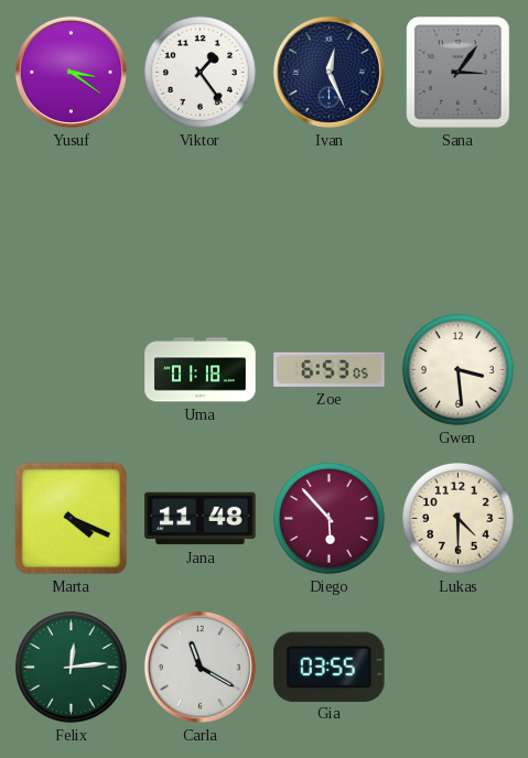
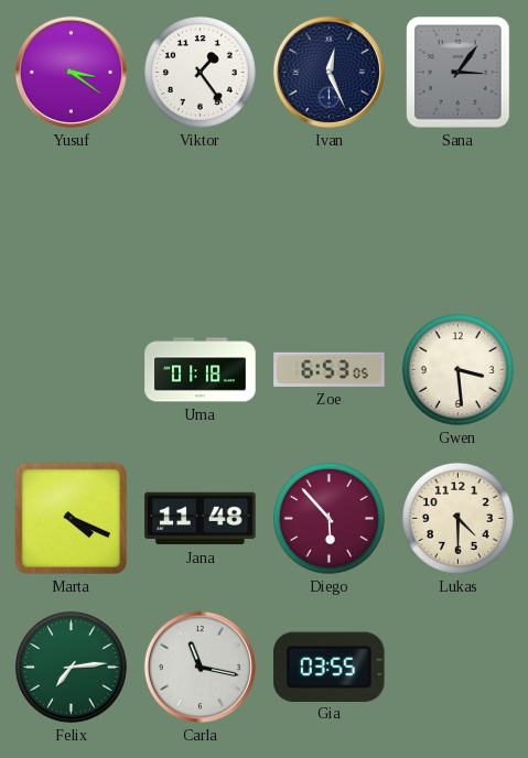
Felix: 12:14 -> 7:14
Carla: 11:20 -> 11:17
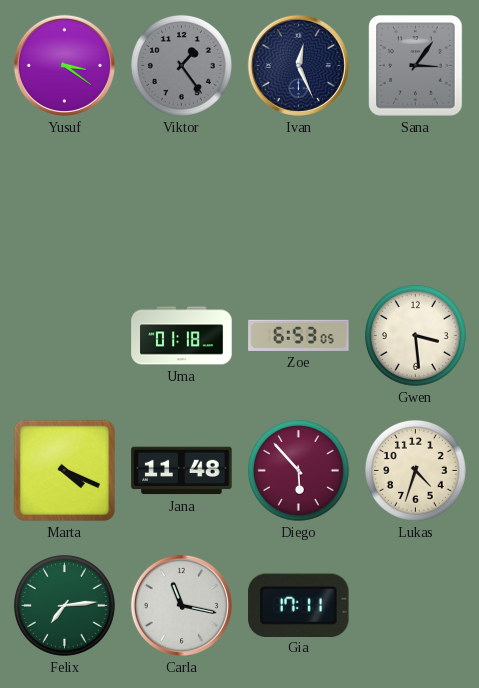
Viktor dial: white -> grey
Lukas: 4:30 -> 4:33
Gia: 03:55 -> 17:11
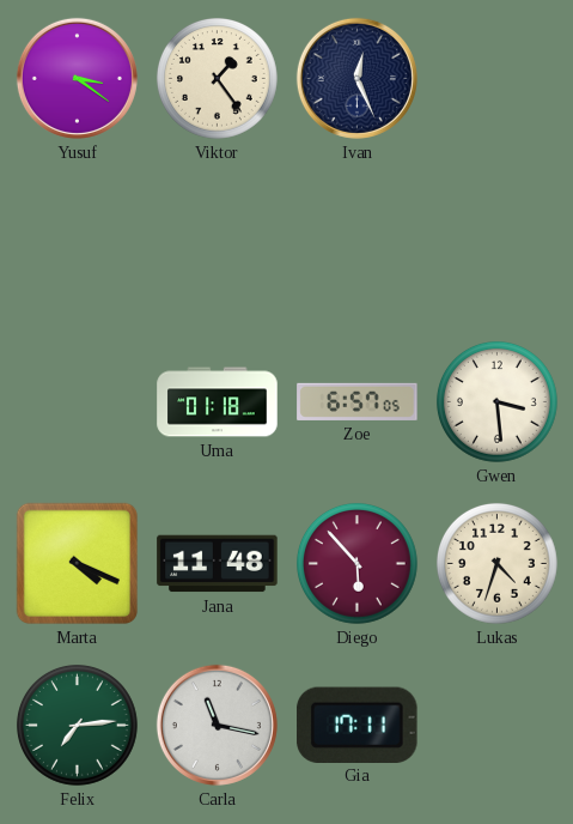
Viktor dial: grey -> cream
Sana: 3:06 -> none
Zoe: 6:53 -> 6:57
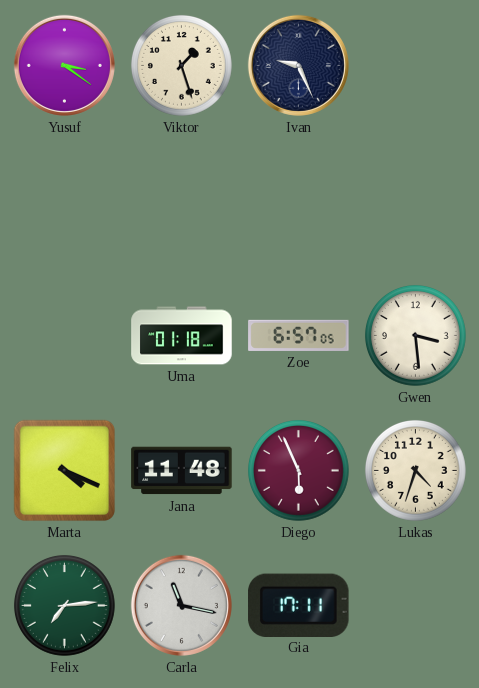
Viktor: 1:24 -> 1:27
Ivan: 12:26 -> 9:26
Diego: 5:53 -> 5:56
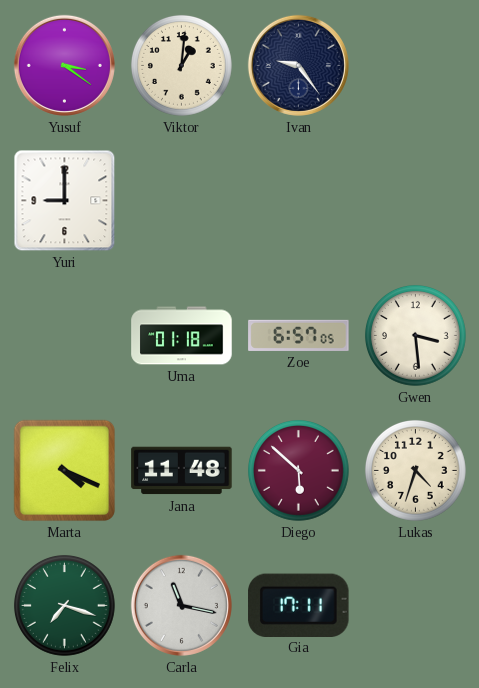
Viktor: 1:27 -> 1:01
Ivan: 9:26 -> 9:24
Yuri: none -> 9:00
Diego: 5:56 -> 5:52
Felix: 7:14 -> 7:18
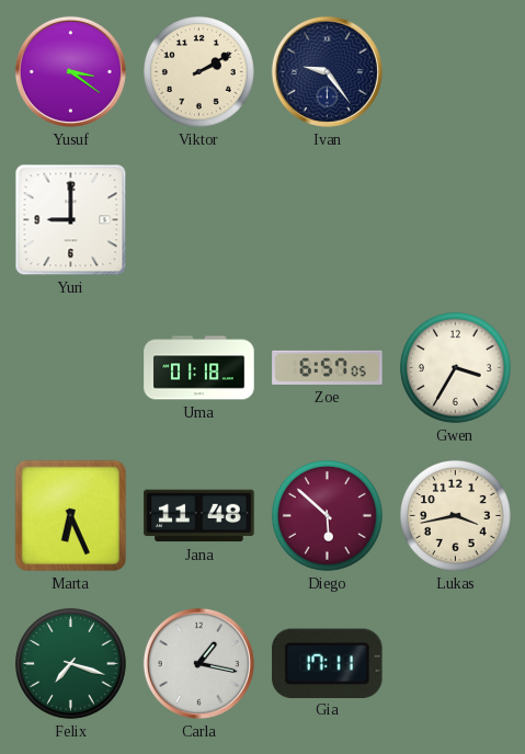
Viktor: 1:01 -> 2:10
Gwen: 3:29 -> 3:35
Marta: 4:19 -> 6:26
Lukas: 4:33 -> 3:43
Carla: 11:17 -> 1:17
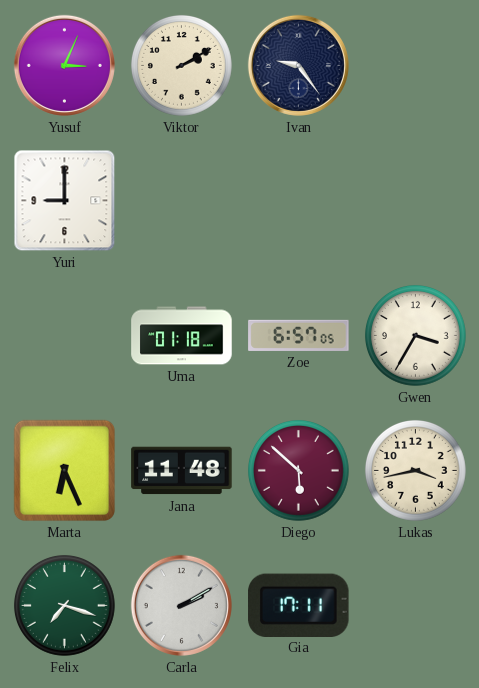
Yusuf: 3:21 -> 3:04
Carla: 1:17 -> 2:10
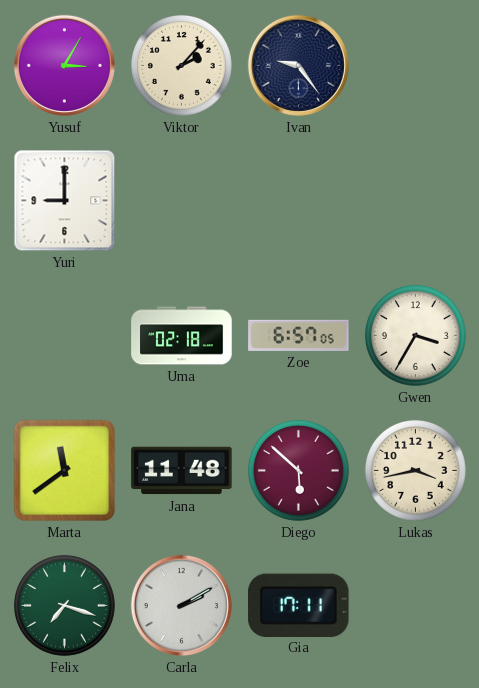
Yusuf: 3:04 -> 3:05
Viktor: 2:10 -> 2:07
Uma: 01:18 -> 02:18
Marta: 6:26 -> 11:39
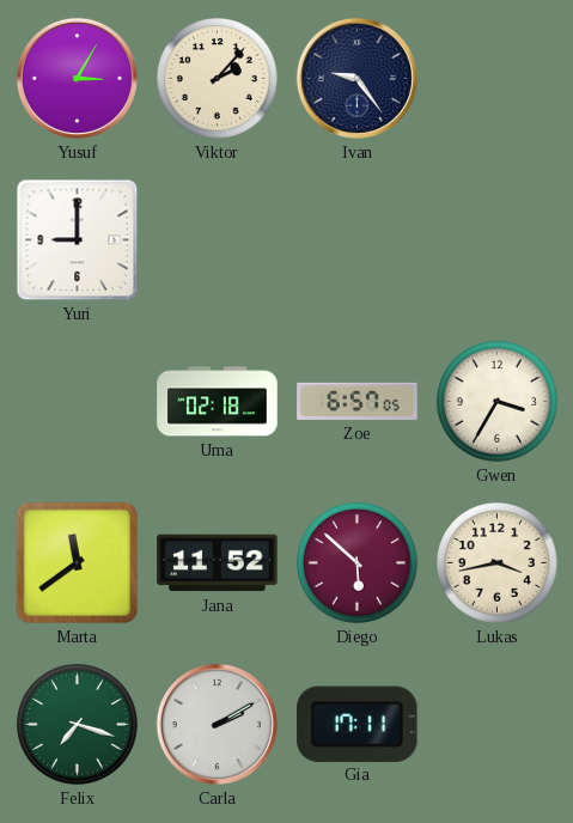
Jana: 11:48 -> 11:52
